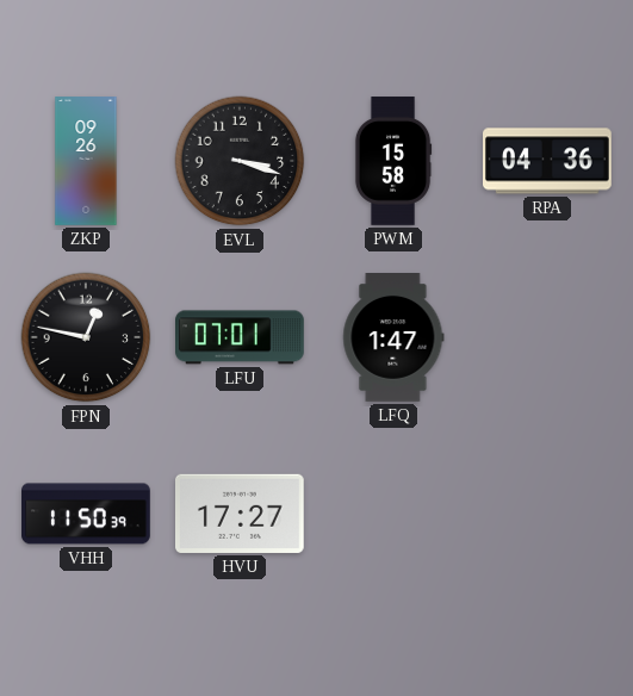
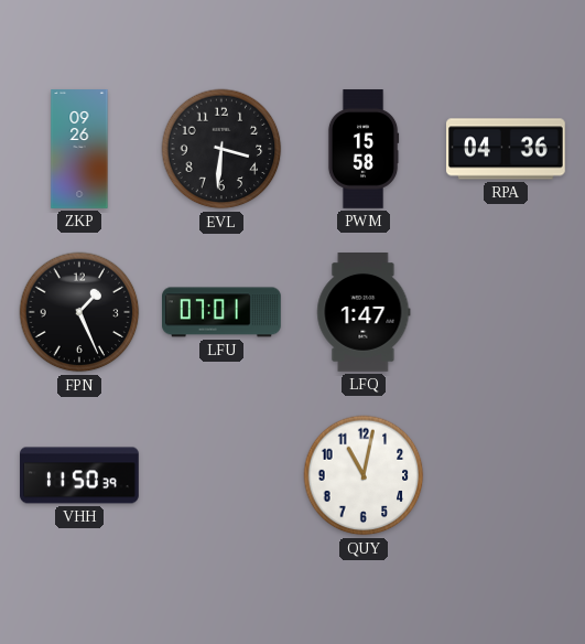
EVL: 3:18 -> 3:31
FPN: 12:47 -> 1:26
HVU: 17:27 -> none
QUY: none -> 11:02
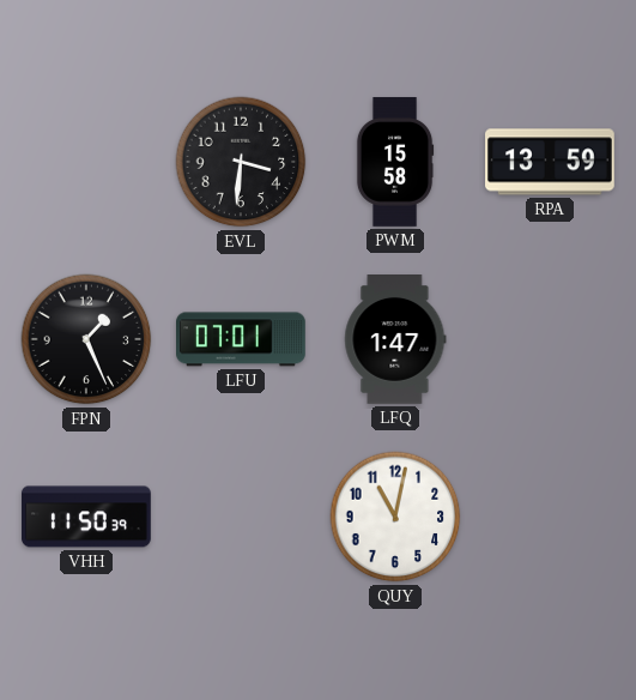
ZKP: 09:26 -> none
RPA: 04:36 -> 13:59
